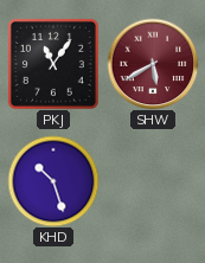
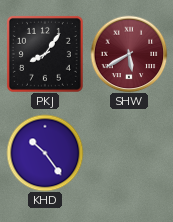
PKJ: 11:06 -> 8:06
KHD: 10:27 -> 10:24
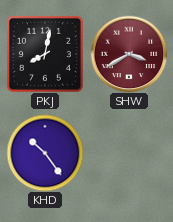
PKJ: 8:06 -> 8:02
SHW: 5:40 -> 3:40
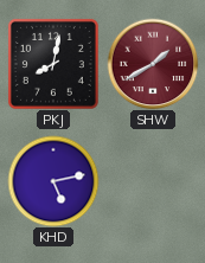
SHW: 3:40 -> 1:40
KHD: 10:24 -> 5:13
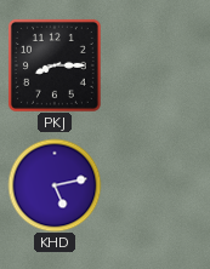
PKJ: 8:02 -> 8:15
SHW: 1:40 -> none
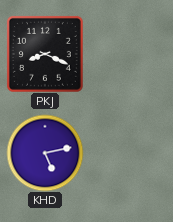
PKJ: 8:15 -> 8:19
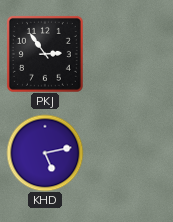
PKJ: 8:19 -> 2:54
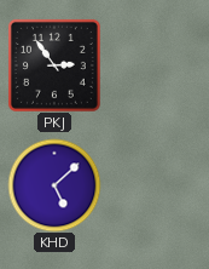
KHD: 5:13 -> 5:08
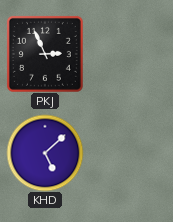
PKJ: 2:54 -> 2:56
